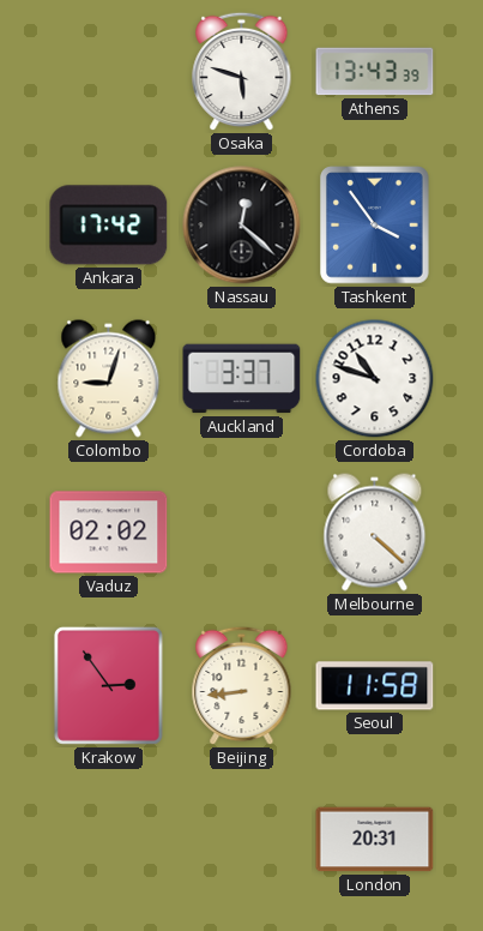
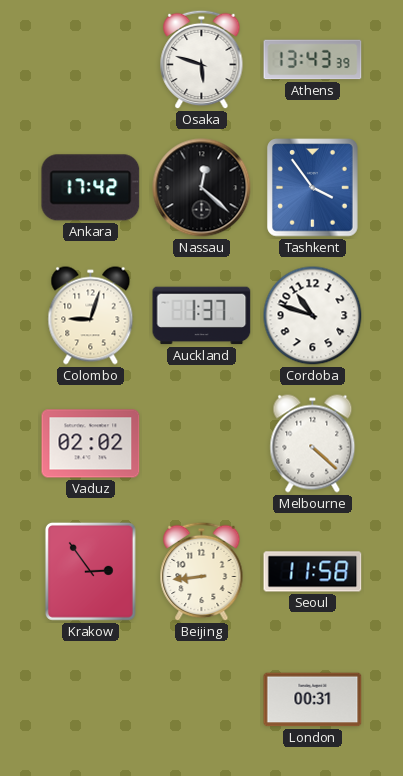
Auckland: 3:37 -> 1:37
London: 20:31 -> 00:31
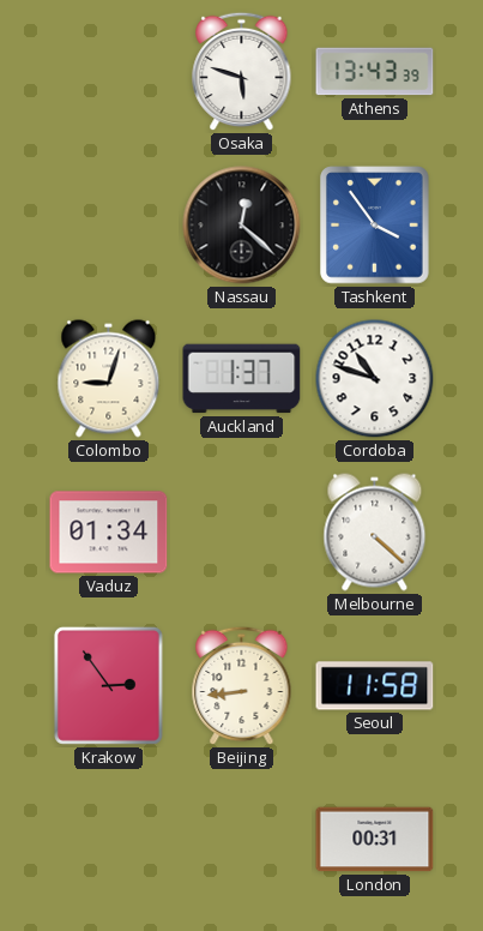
Ankara: 17:42 -> none
Vaduz: 02:02 -> 01:34
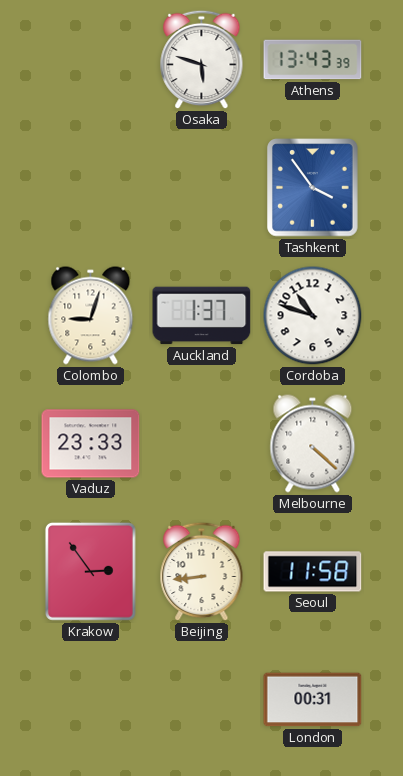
Nassau: 12:22 -> none
Vaduz: 01:34 -> 23:33
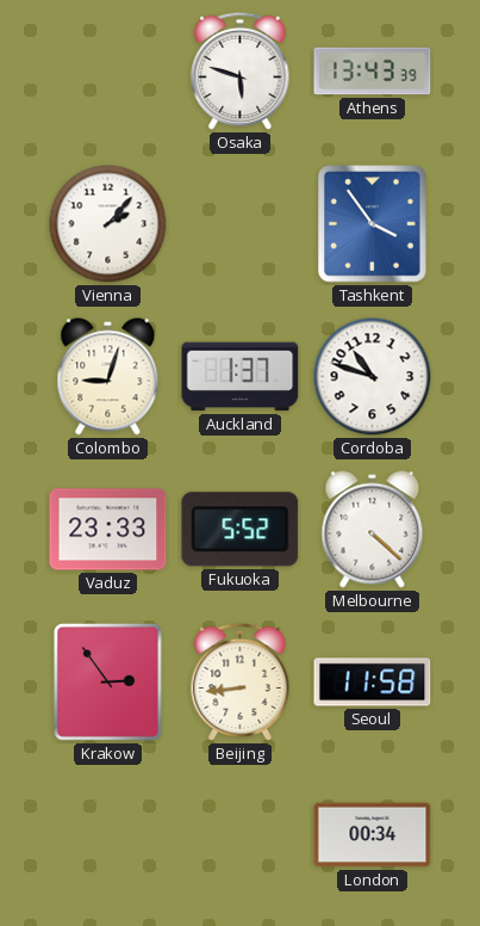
Vienna: none -> 2:07
Fukuoka: none -> 5:52
London: 00:31 -> 00:34
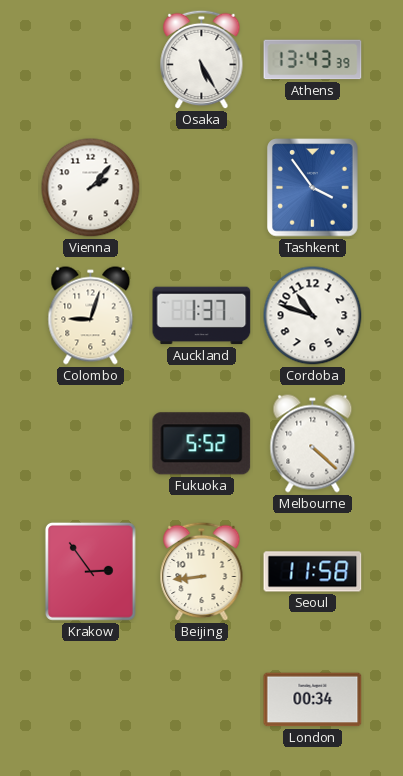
Osaka: 5:48 -> 5:25
Vaduz: 23:33 -> none
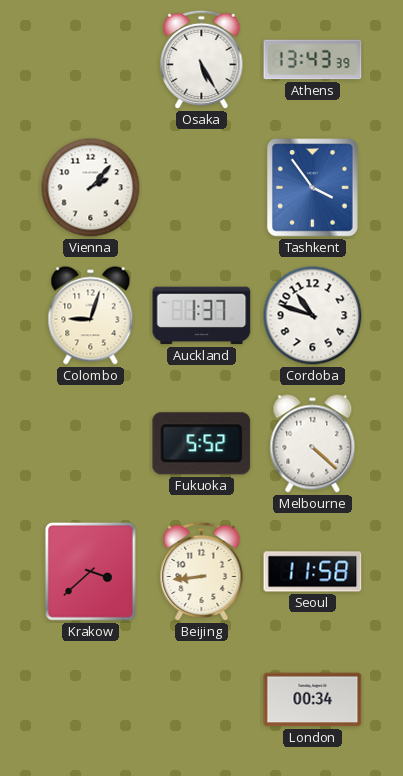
Krakow: 2:54 -> 3:38
